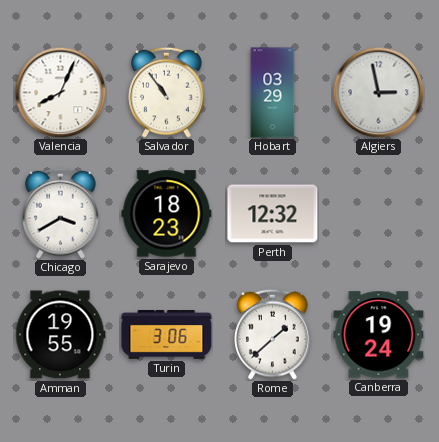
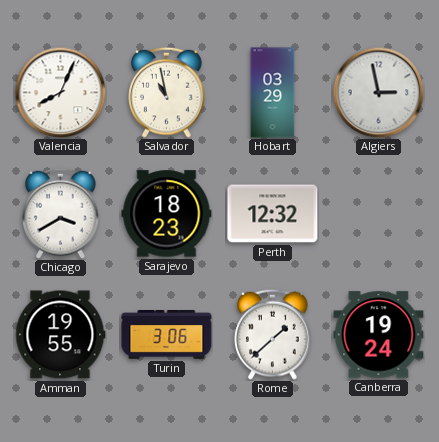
Salvador: 10:54 -> 10:58
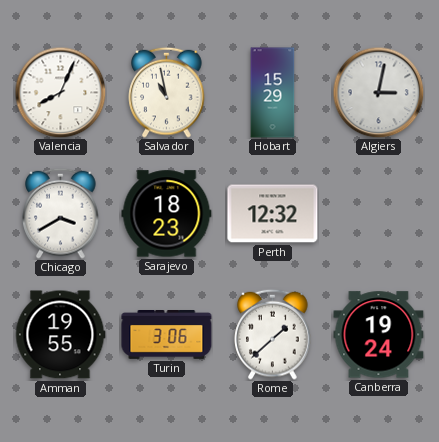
Hobart: 03:29 -> 15:29
Algiers: 2:58 -> 3:02
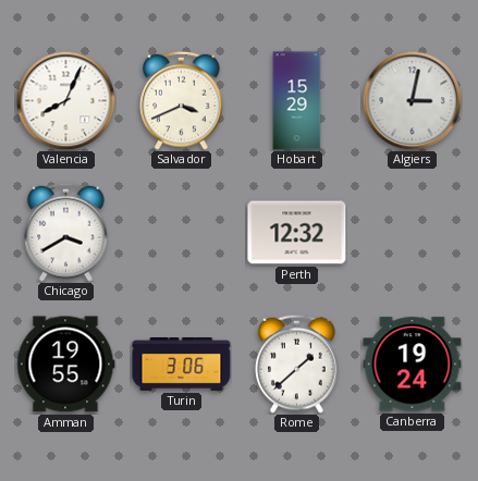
Salvador: 10:58 -> 3:41
Sarajevo: 18:23 -> none
